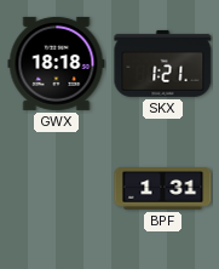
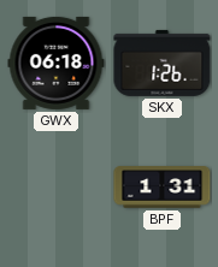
GWX: 18:18 -> 06:18
SKX: 1:21 -> 1:26
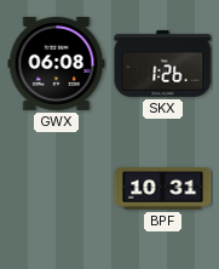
GWX: 06:18 -> 06:08
BPF: 1:31 -> 10:31
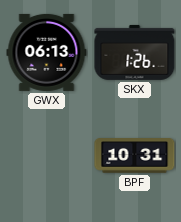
GWX: 06:08 -> 06:13
